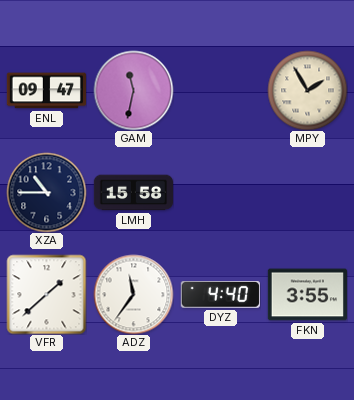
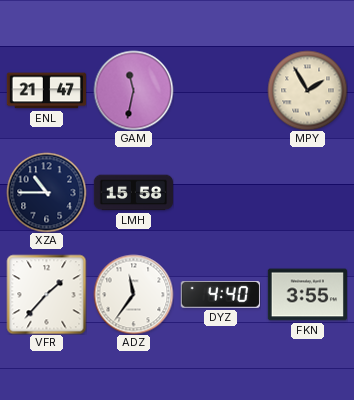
ENL: 09:47 -> 21:47
VFR: 1:38 -> 1:37
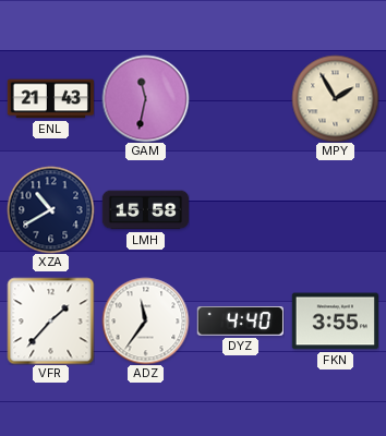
ENL: 21:47 -> 21:43
XZA: 10:45 -> 10:40
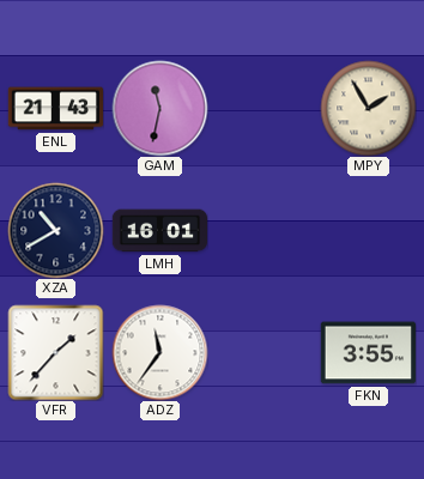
LMH: 15:58 -> 16:01
DYZ: 4:40 -> none
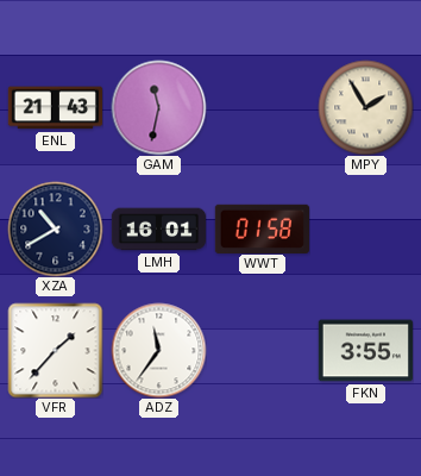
WWT: none -> 01:58
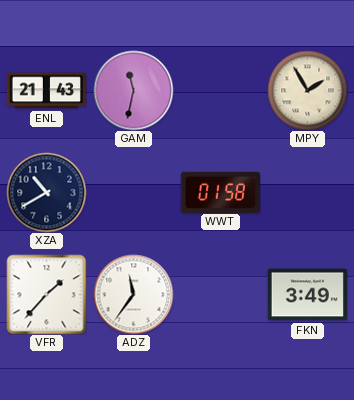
LMH: 16:01 -> none
FKN: 3:55 -> 3:49
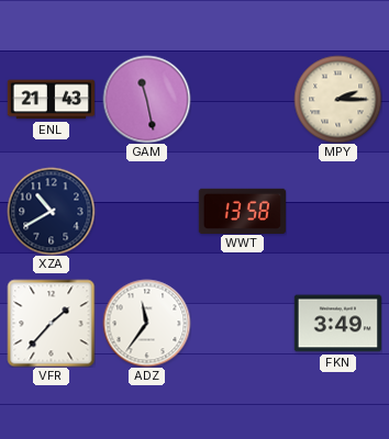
GAM: 11:32 -> 11:28
MPY: 1:55 -> 2:15
WWT: 01:58 -> 13:58
